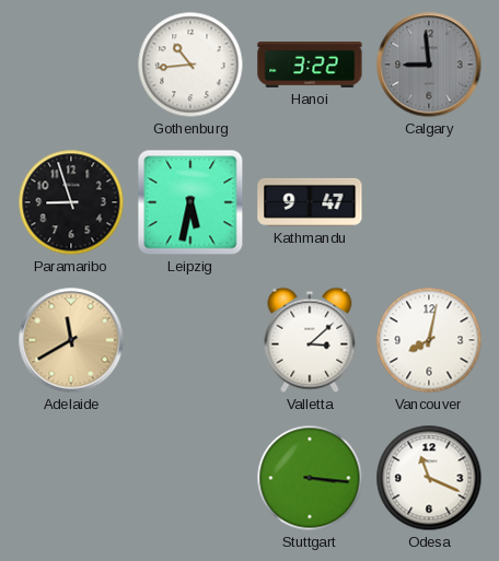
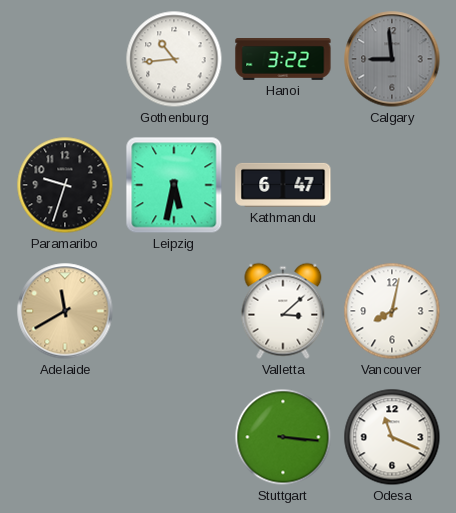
Paramaribo: 8:57 -> 9:33
Kathmandu: 9:47 -> 6:47
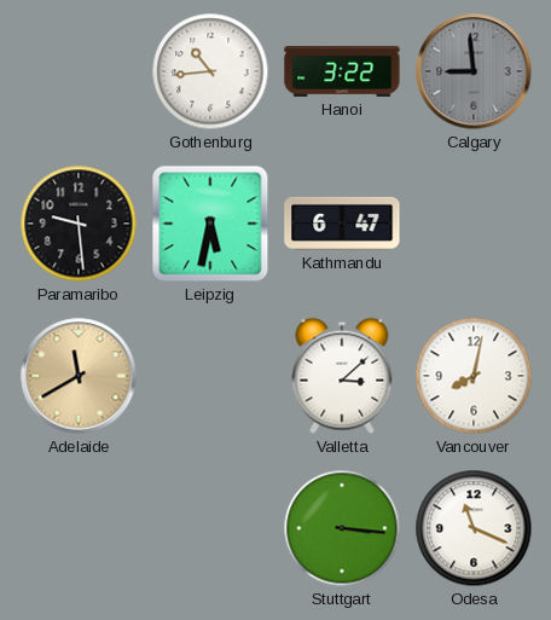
Paramaribo: 9:33 -> 9:29
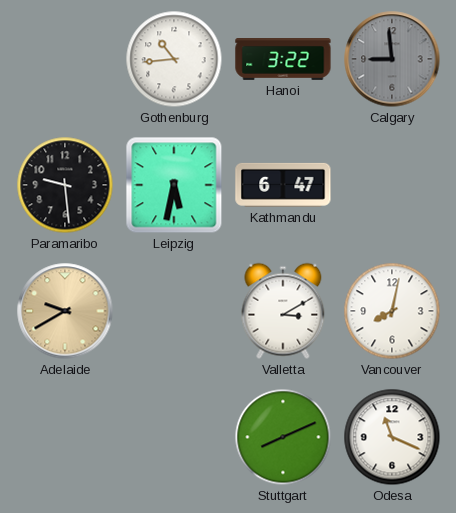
Adelaide: 11:40 -> 9:40
Valletta: 3:08 -> 3:10
Stuttgart: 3:16 -> 8:11
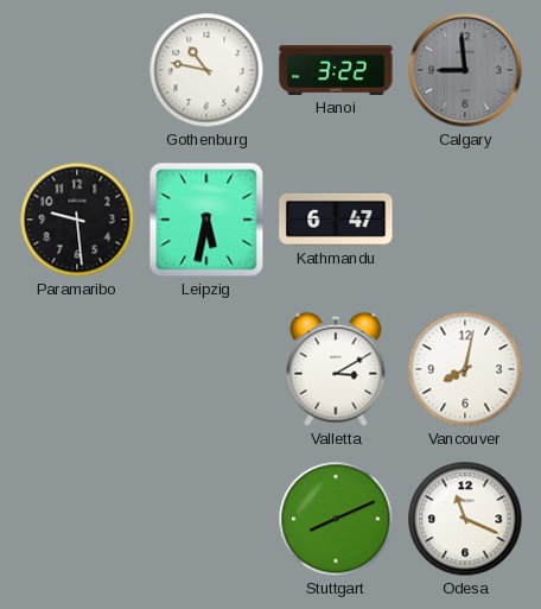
Gothenburg: 10:44 -> 10:47
Adelaide: 9:40 -> none
